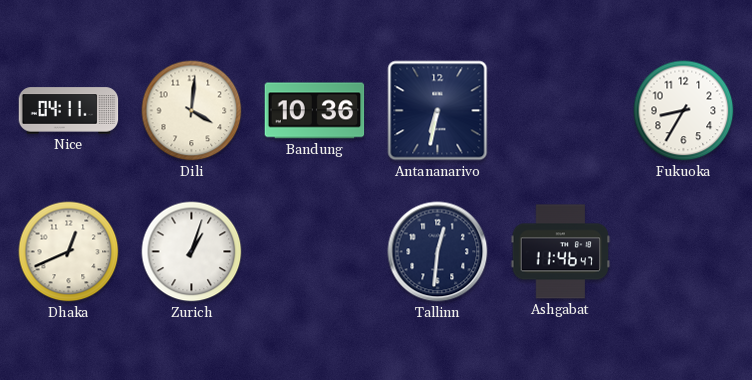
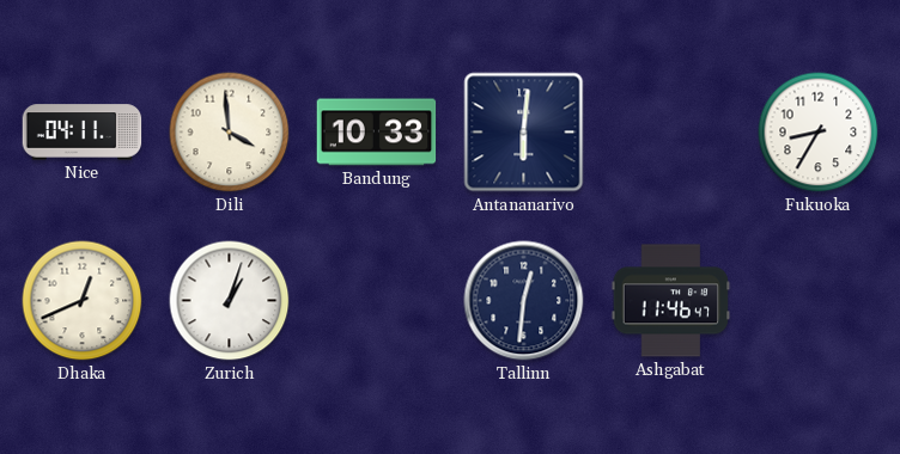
Dili: 4:01 -> 3:59
Bandung: 10:36 -> 10:33
Antananarivo: 6:32 -> 6:01
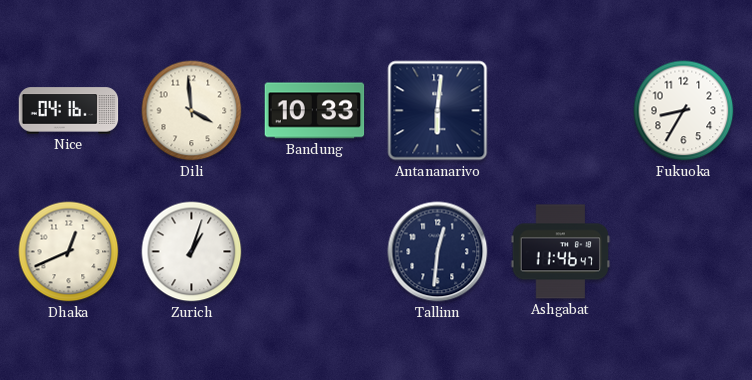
Nice: 04:11 -> 04:16
